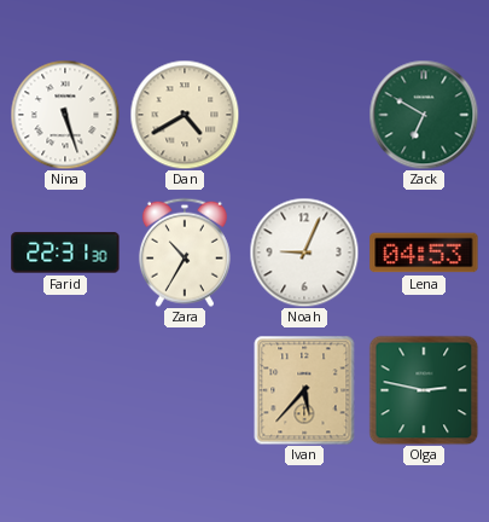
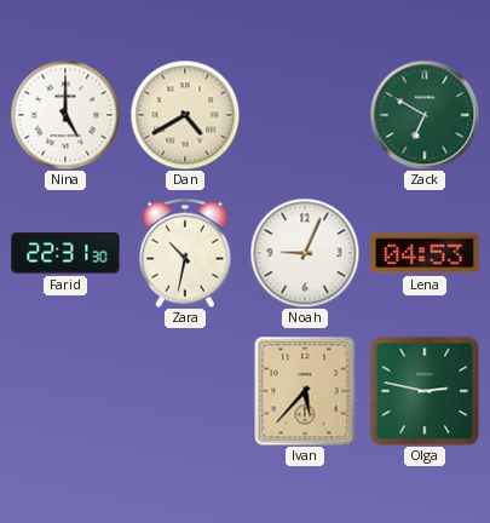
Nina: 5:27 -> 5:00
Zara: 10:35 -> 10:32
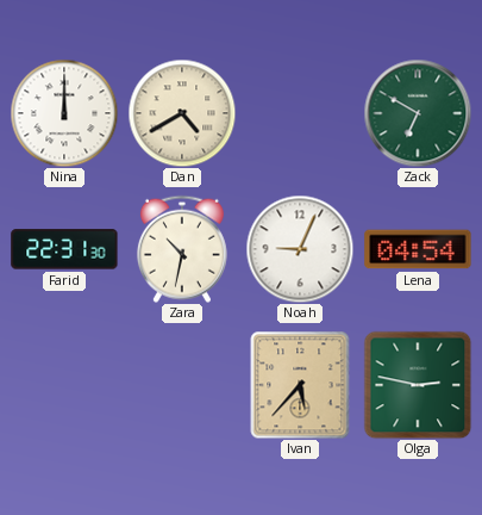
Nina: 5:00 -> 12:00
Lena: 04:53 -> 04:54
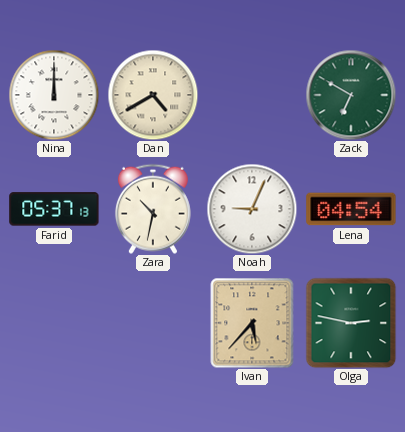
Farid: 22:31 -> 05:37
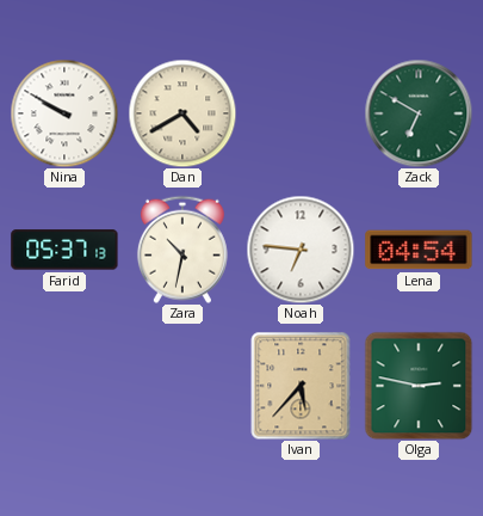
Nina: 12:00 -> 9:50
Noah: 9:04 -> 6:46
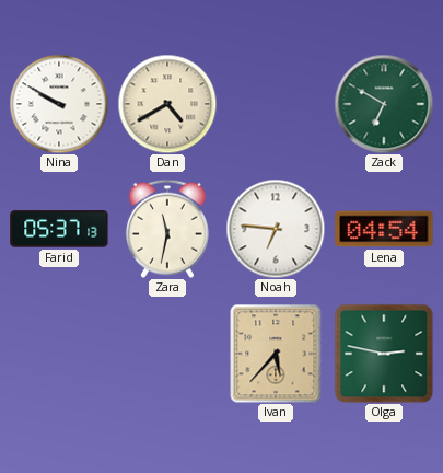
Zara: 10:32 -> 11:32
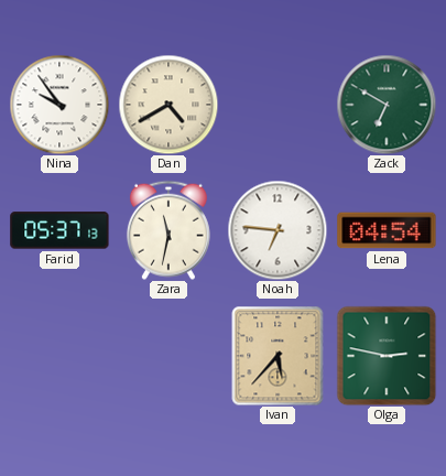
Nina: 9:50 -> 9:54
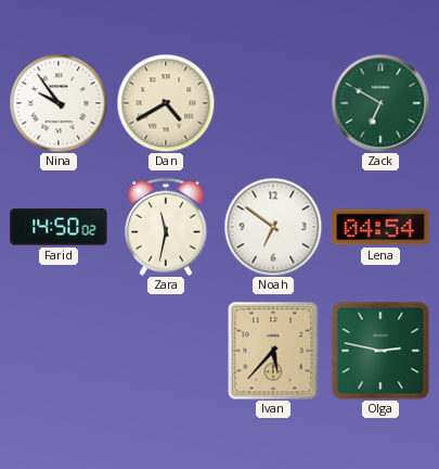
Farid: 05:37 -> 14:50
Noah: 6:46 -> 6:51
